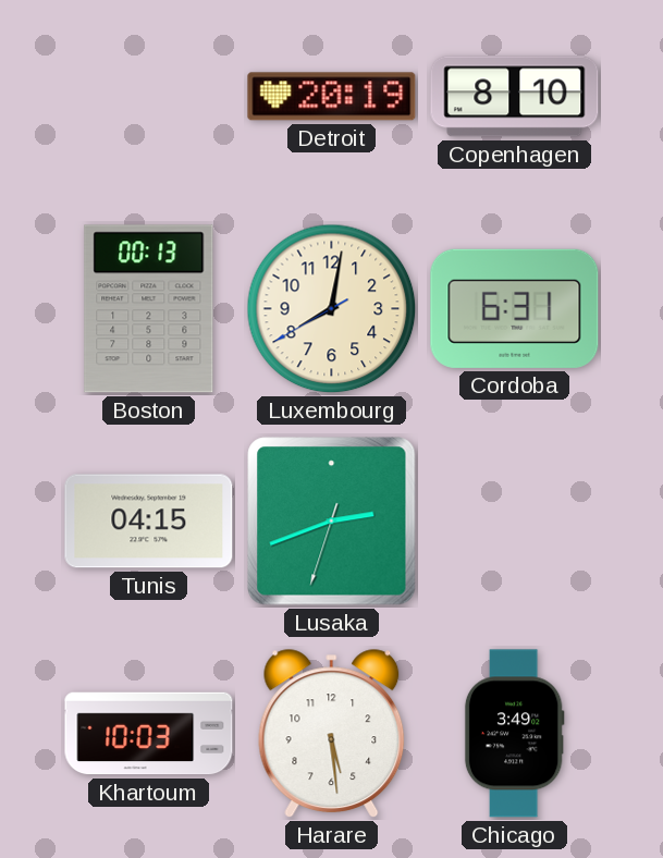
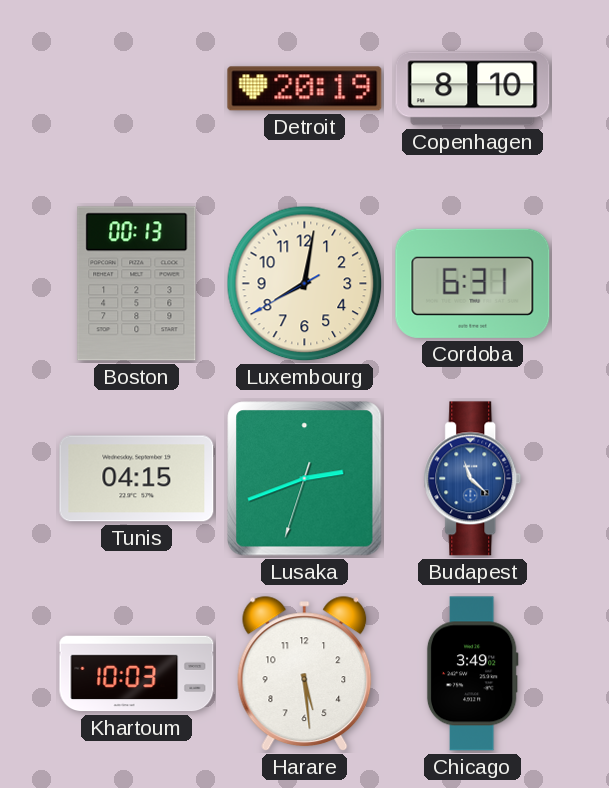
Budapest: none -> 11:22
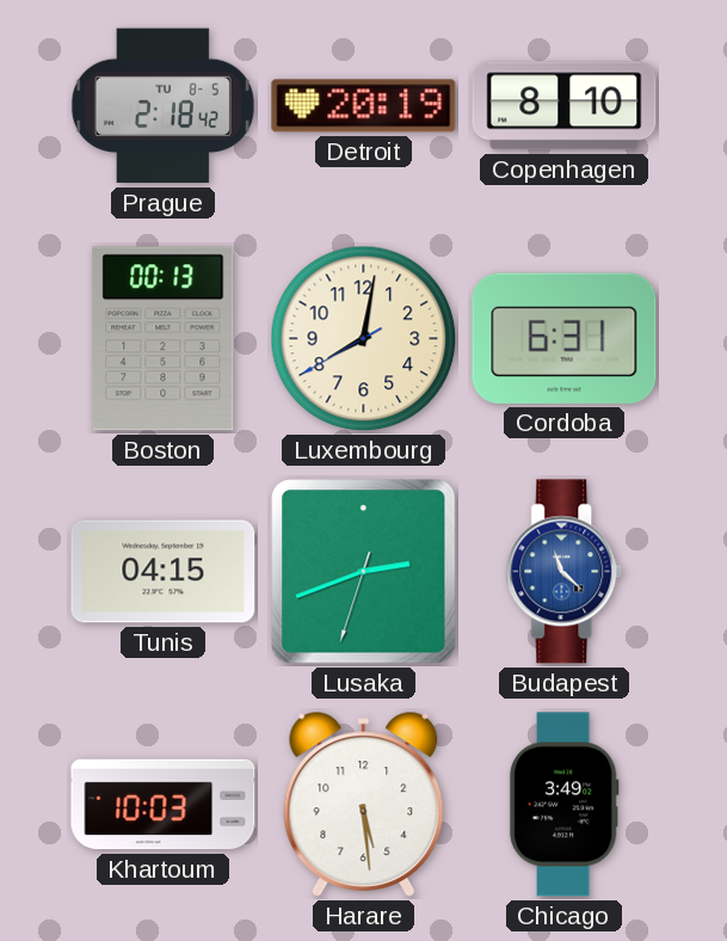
Prague: none -> 2:18
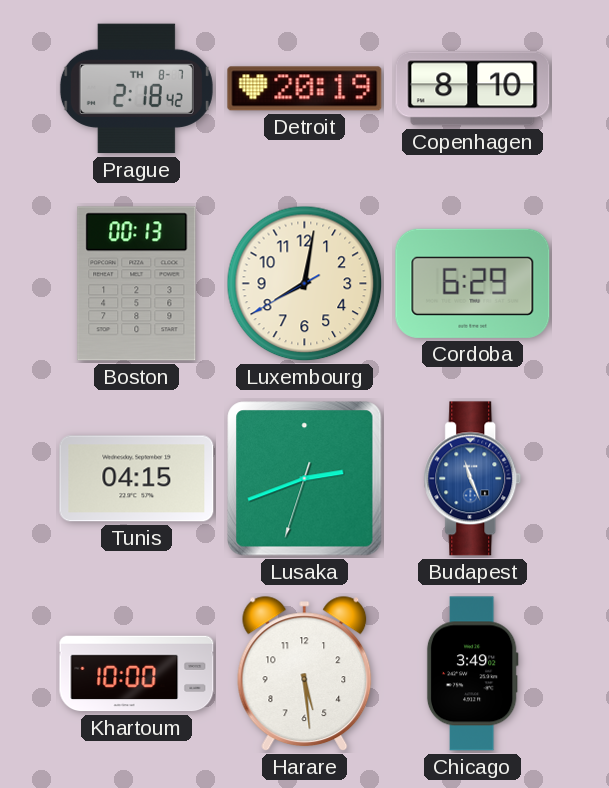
Prague date: TU 8-5 -> TH 8-7
Cordoba: 6:31 -> 6:29
Budapest: 11:22 -> 11:26
Khartoum: 10:03 -> 10:00
